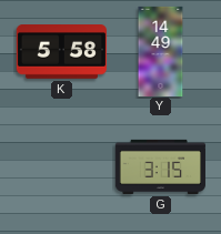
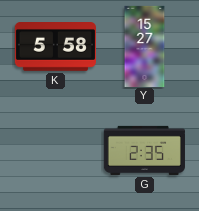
Y: 14:49 -> 15:27
G: 3:15 -> 2:35
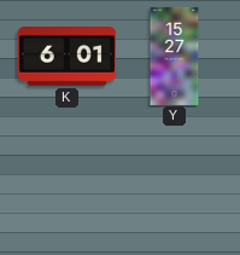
K: 5:58 -> 6:01
G: 2:35 -> none
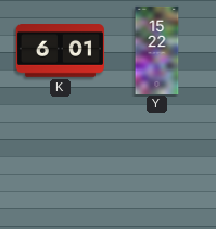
Y: 15:27 -> 15:22
